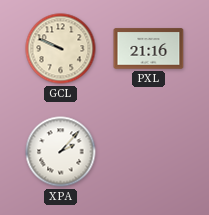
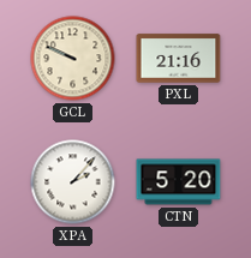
CTN: none -> 5:20
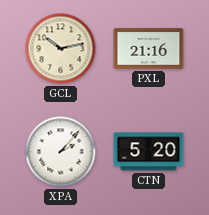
GCL: 9:49 -> 10:13
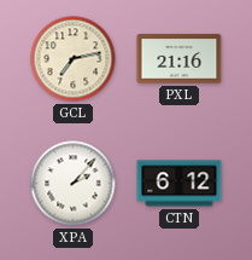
GCL: 10:13 -> 7:13
CTN: 5:20 -> 6:12
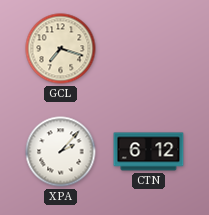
GCL: 7:13 -> 7:18
PXL: 21:16 -> none
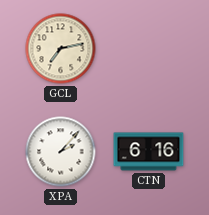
GCL: 7:18 -> 7:13
CTN: 6:12 -> 6:16
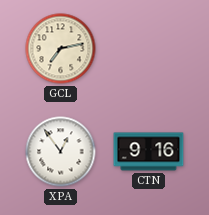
XPA: 2:07 -> 12:54
CTN: 6:16 -> 9:16
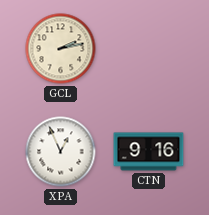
GCL: 7:13 -> 2:13
XPA: 12:54 -> 12:56
